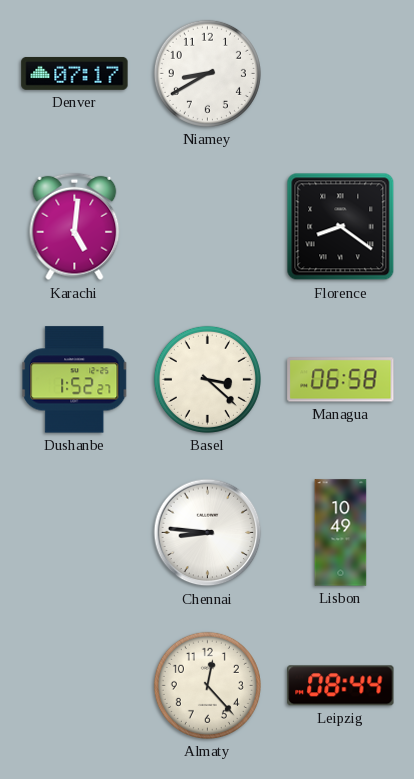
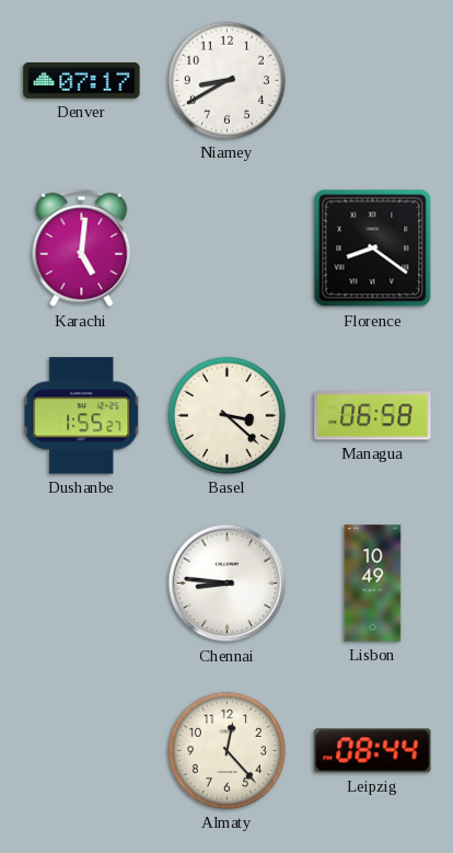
Dushanbe: 1:52 -> 1:55
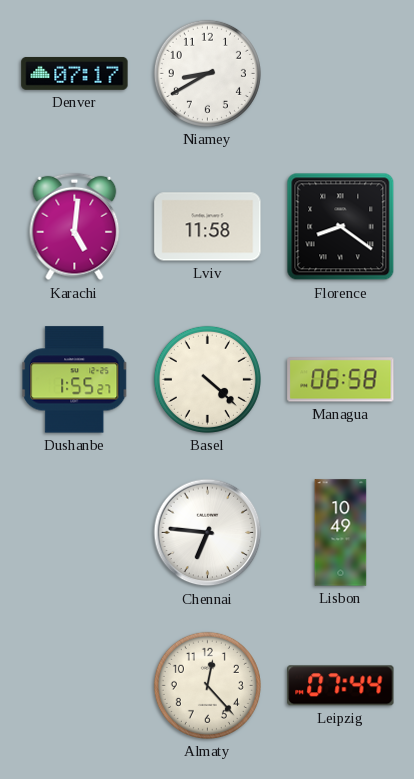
Lviv: none -> 11:58
Basel: 3:22 -> 4:22
Chennai: 8:46 -> 6:46
Leipzig: 08:44 -> 07:44
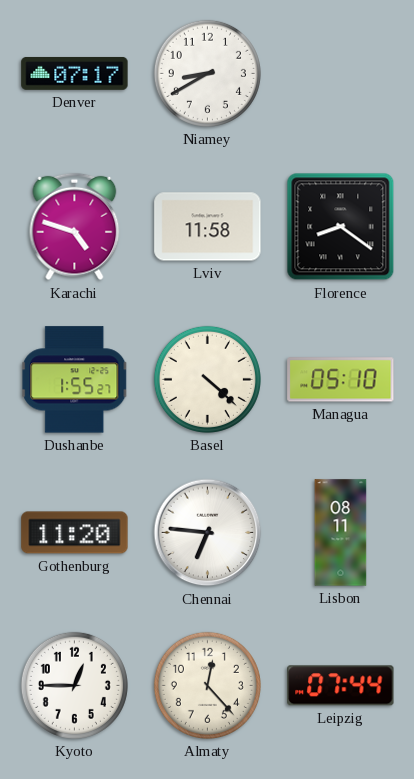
Karachi: 5:01 -> 4:48
Managua: 06:58 -> 05:10
Gothenburg: none -> 11:20
Lisbon: 10:49 -> 08:11
Kyoto: none -> 12:45
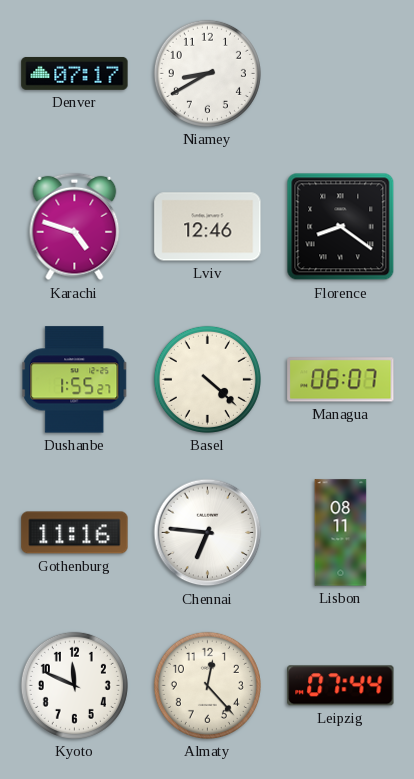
Lviv: 11:58 -> 12:46
Managua: 05:10 -> 06:07
Gothenburg: 11:20 -> 11:16
Kyoto: 12:45 -> 11:49
